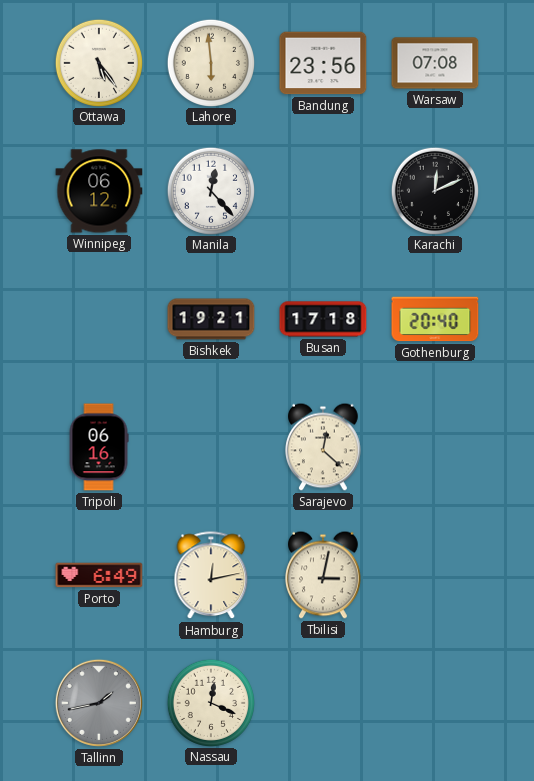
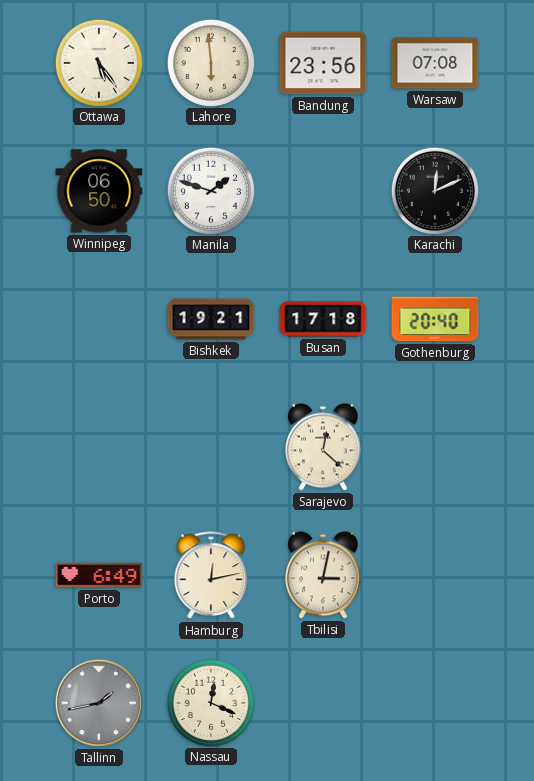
Winnipeg: 06:12 -> 06:50
Manila: 12:23 -> 1:48
Tripoli: 06:16 -> none
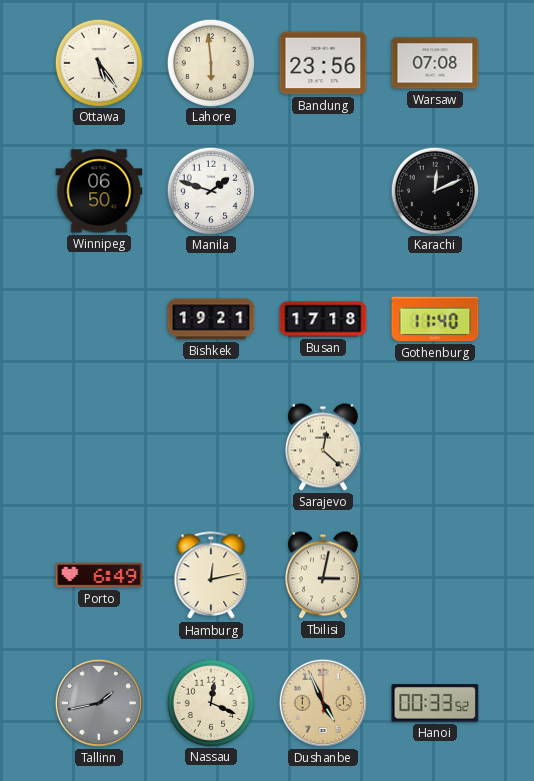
Gothenburg: 20:40 -> 11:40
Dushanbe: none -> 4:56
Hanoi: none -> 00:33
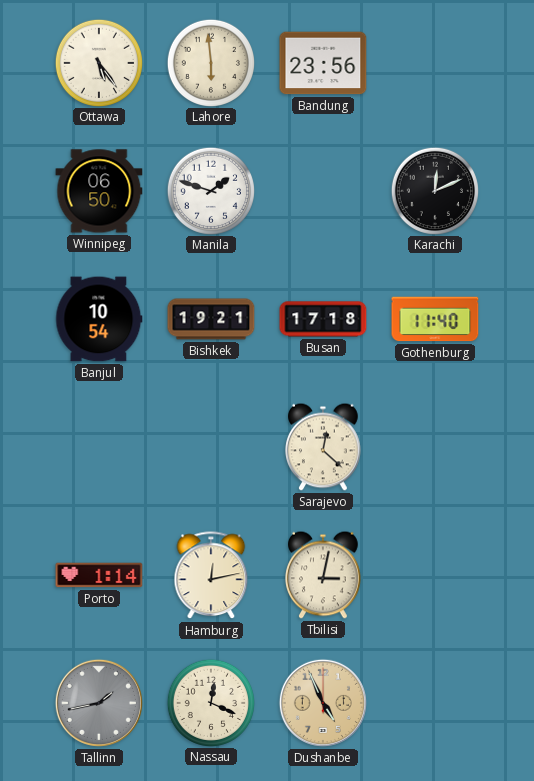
Warsaw: 07:08 -> none
Banjul: none -> 10:54
Porto: 6:49 -> 1:14
Hanoi: 00:33 -> none
